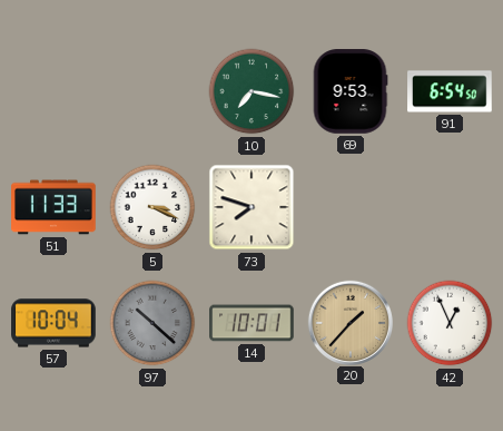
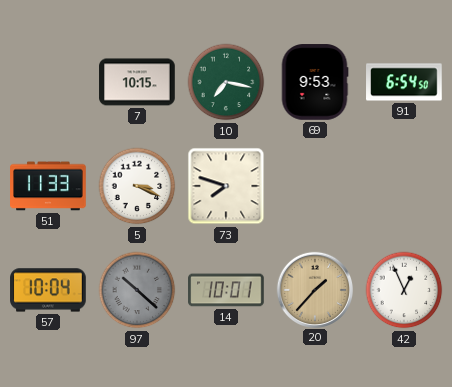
7: none -> 10:15
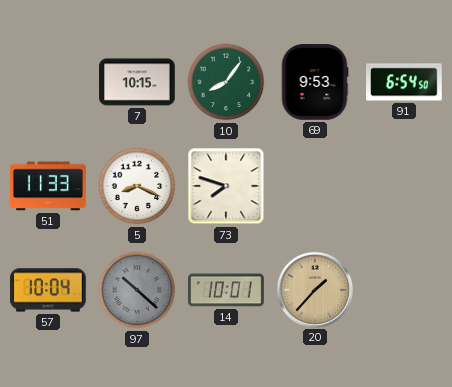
10: 7:17 -> 8:06
5: 3:19 -> 8:19
42: 12:56 -> none
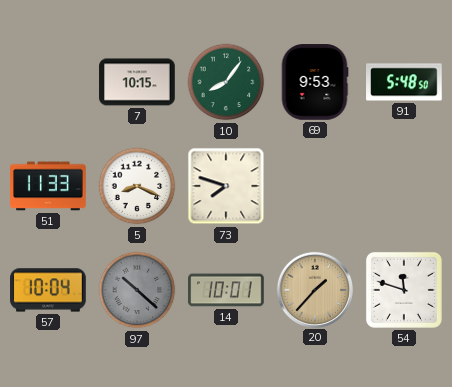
91: 6:54 -> 5:48
54: none -> 11:48
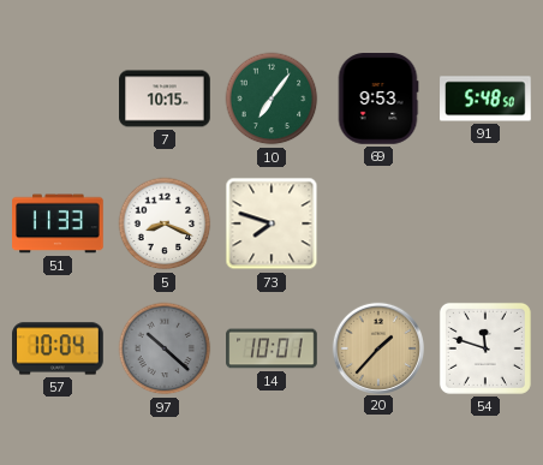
10: 8:06 -> 7:06
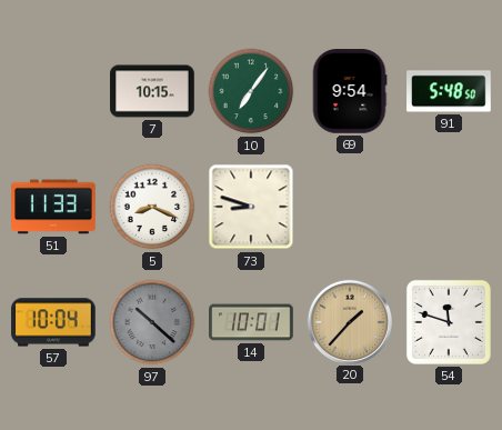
69: 9:53 -> 9:54
73: 7:48 -> 8:48
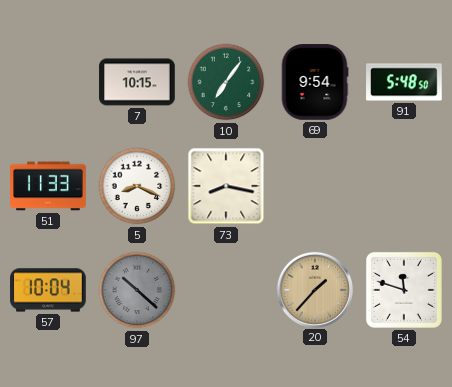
73: 8:48 -> 8:17
14: 10:01 -> none
